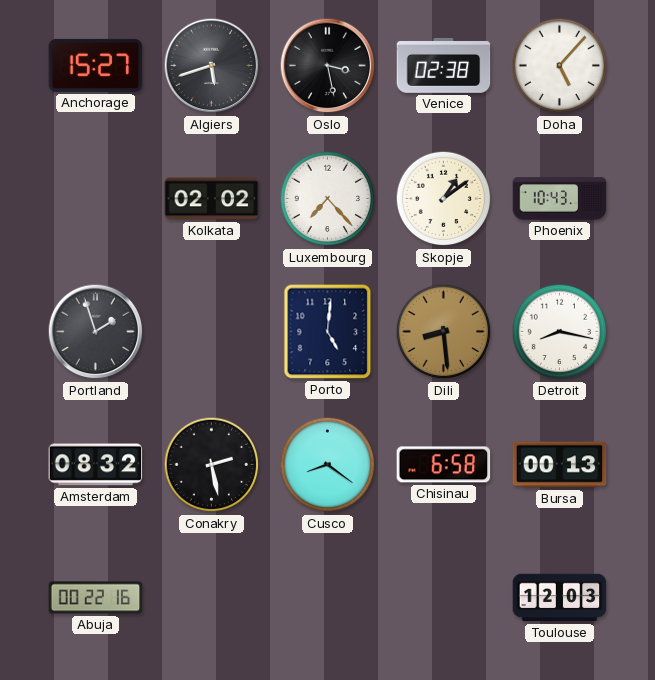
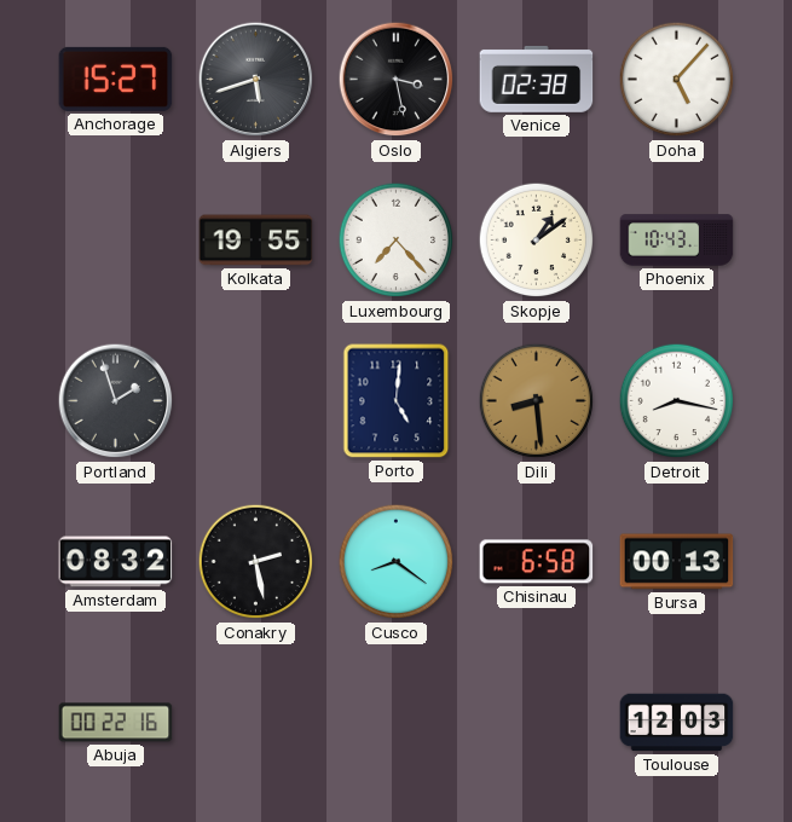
Kolkata: 02:02 -> 19:55
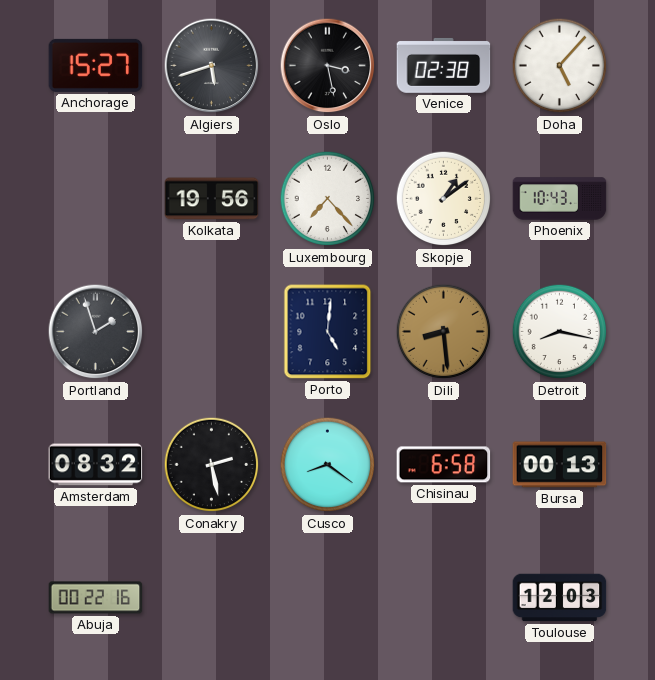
Kolkata: 19:55 -> 19:56
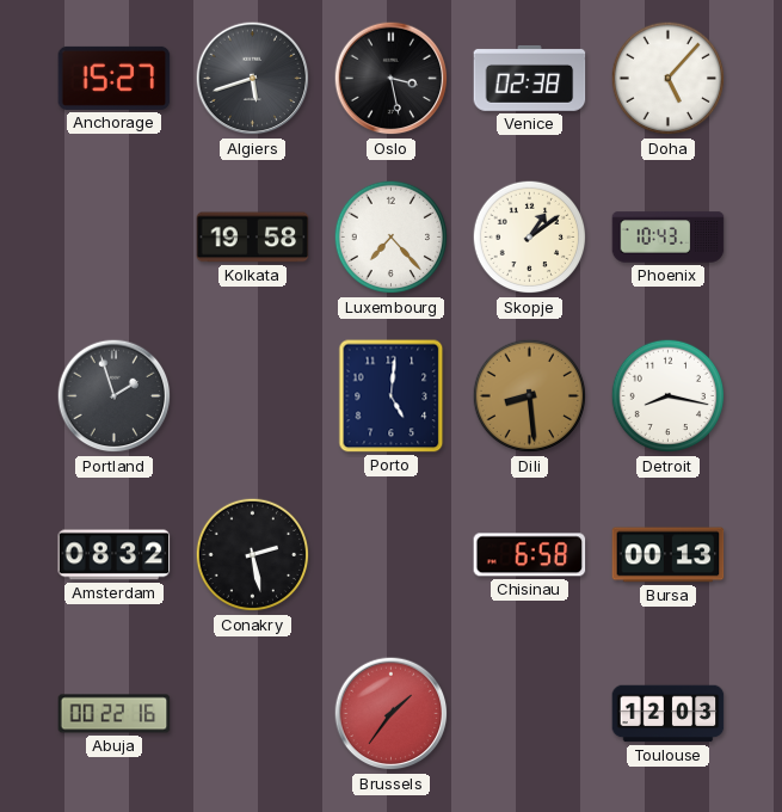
Kolkata: 19:56 -> 19:58
Cusco: 8:21 -> none
Brussels: none -> 1:36
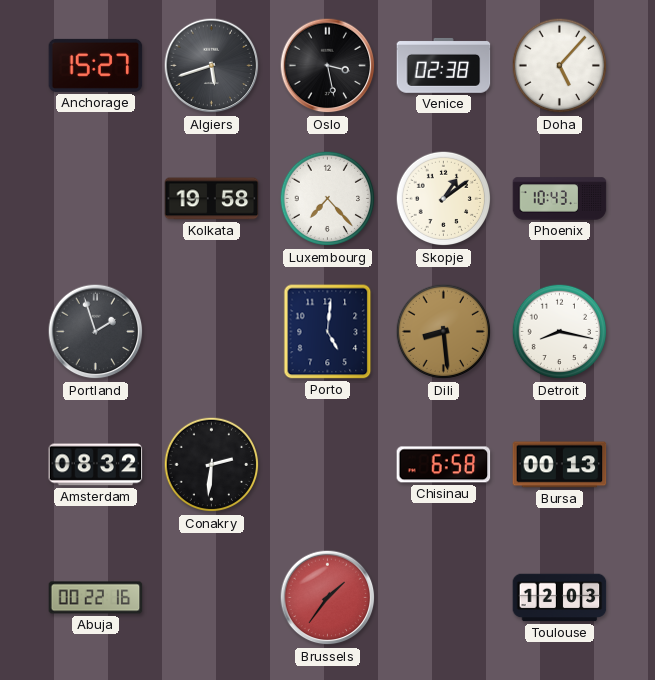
Conakry: 2:28 -> 2:31
